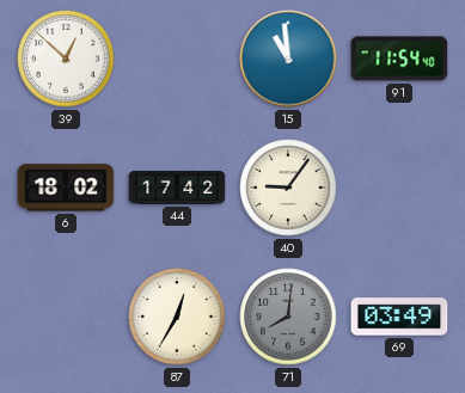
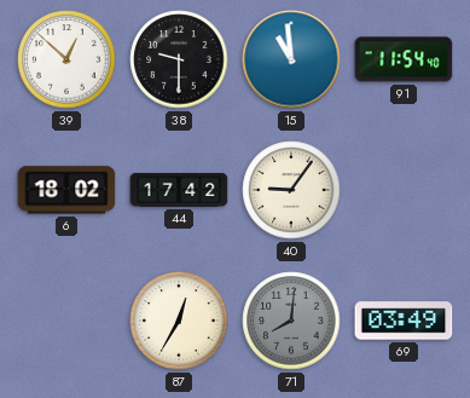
38: none -> 9:30
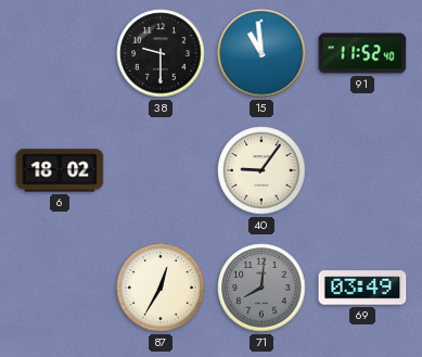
39: 12:52 -> none
91: 11:54 -> 11:52
44: 17:42 -> none
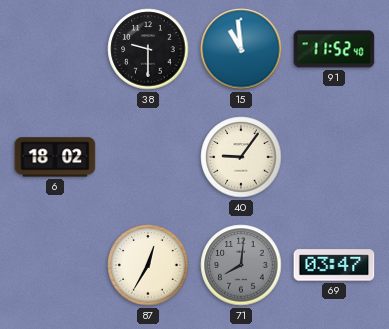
69: 03:49 -> 03:47
